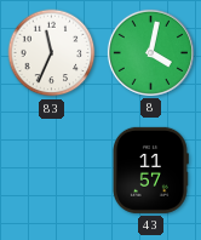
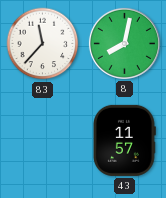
83: 11:34 -> 11:37
8: 4:02 -> 8:02
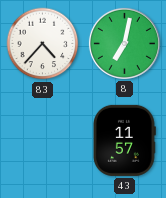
83: 11:37 -> 4:37
8: 8:02 -> 7:02
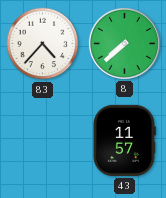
8: 7:02 -> 7:38
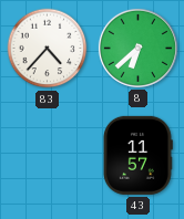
8: 7:38 -> 6:38
